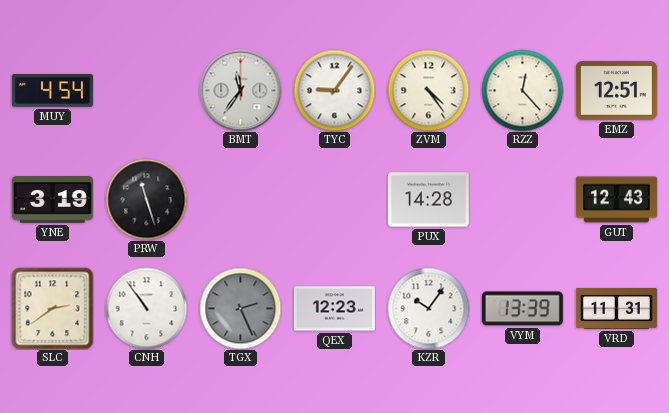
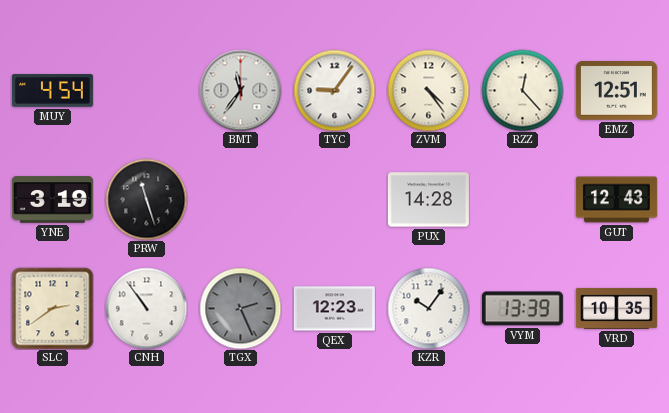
VRD: 11:31 -> 10:35
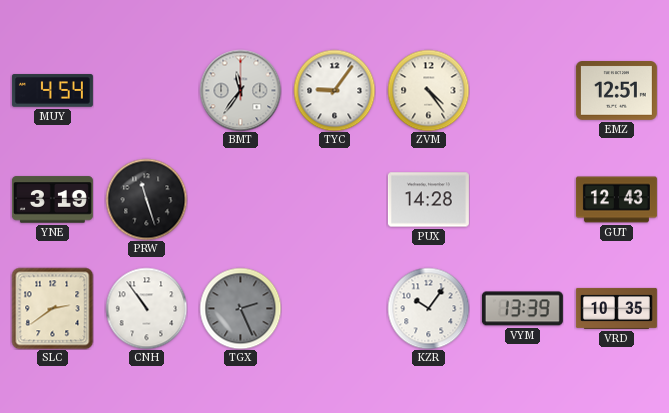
RZZ: 12:23 -> none
QEX: 12:23 -> none
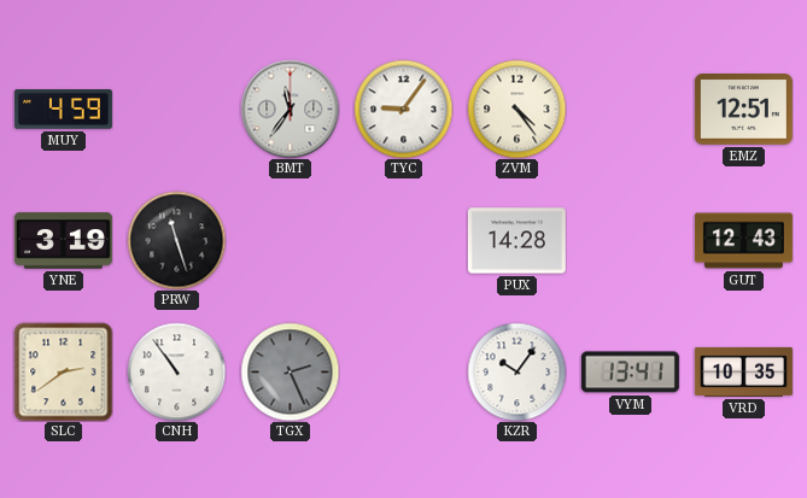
MUY: 4:54 -> 4:59
VYM: 13:39 -> 13:41
